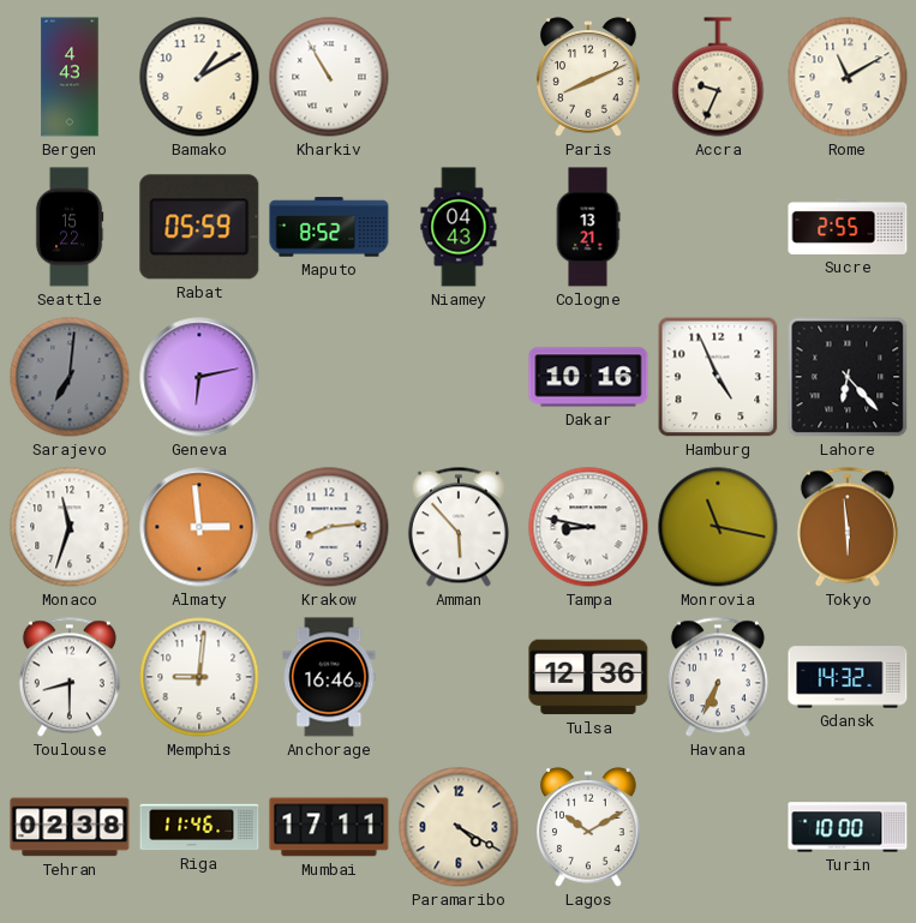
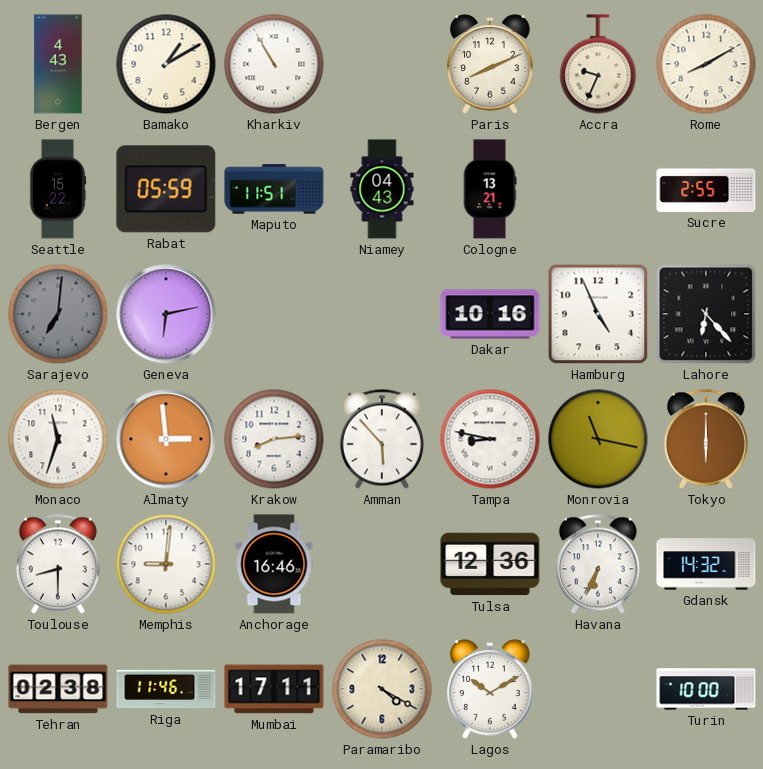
Rome: 11:10 -> 8:10
Maputo: 8:52 -> 11:51
Tokyo: 5:59 -> 6:00
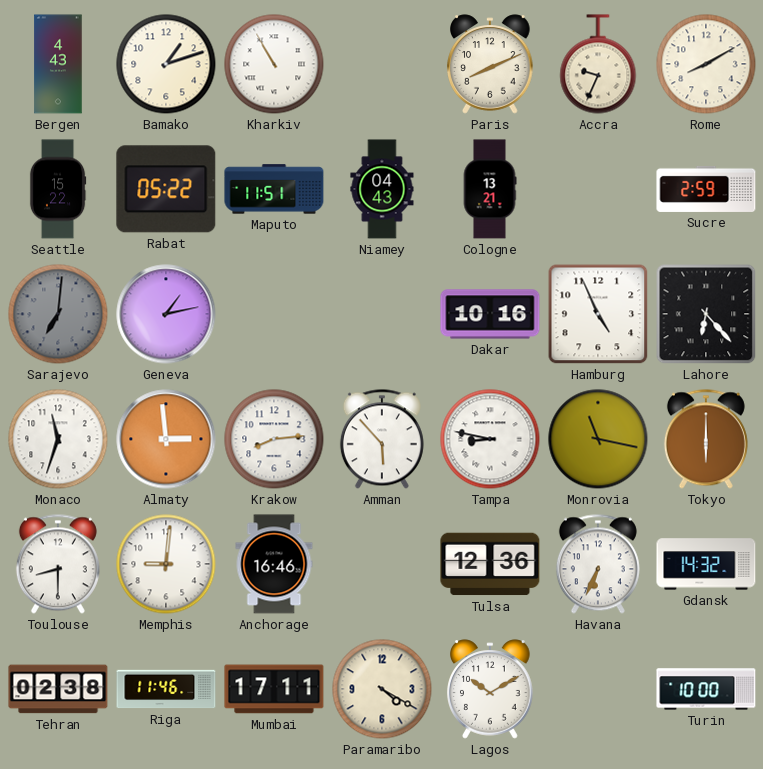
Bamako: 1:10 -> 1:12
Rabat: 05:59 -> 05:22
Sucre: 2:55 -> 2:59
Geneva: 6:13 -> 1:13
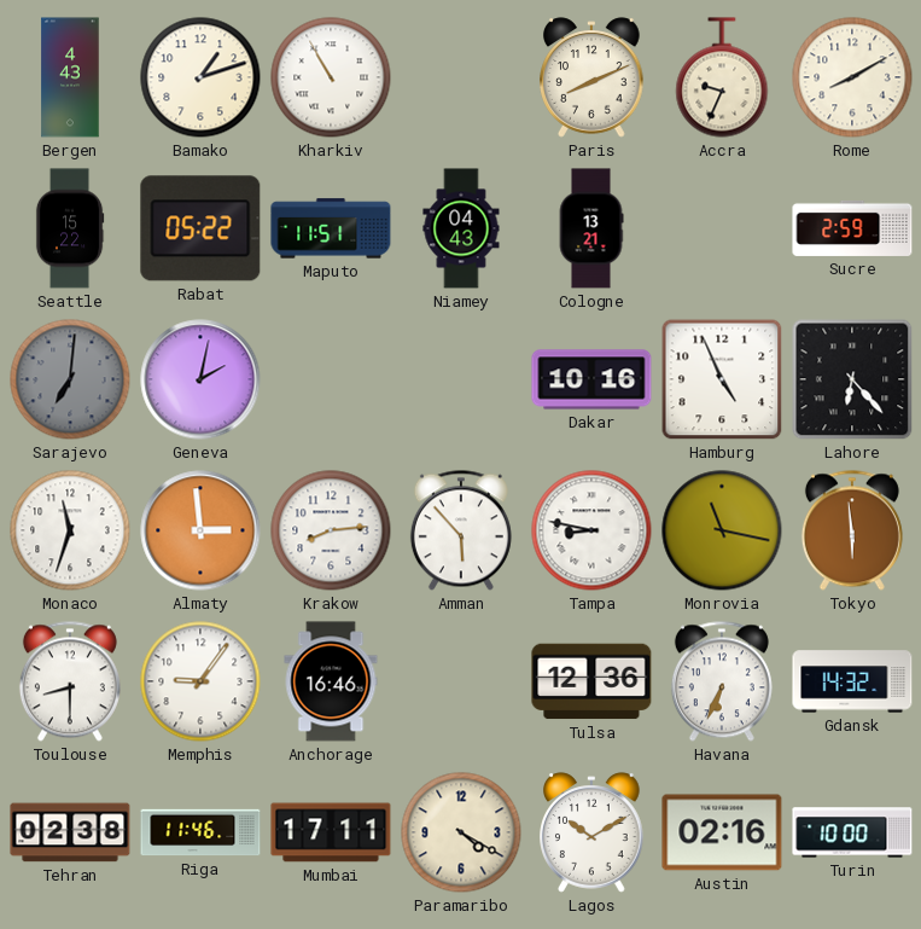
Geneva: 1:13 -> 2:02
Tokyo: 6:00 -> 5:59
Memphis: 9:01 -> 9:06
Austin: none -> 02:16
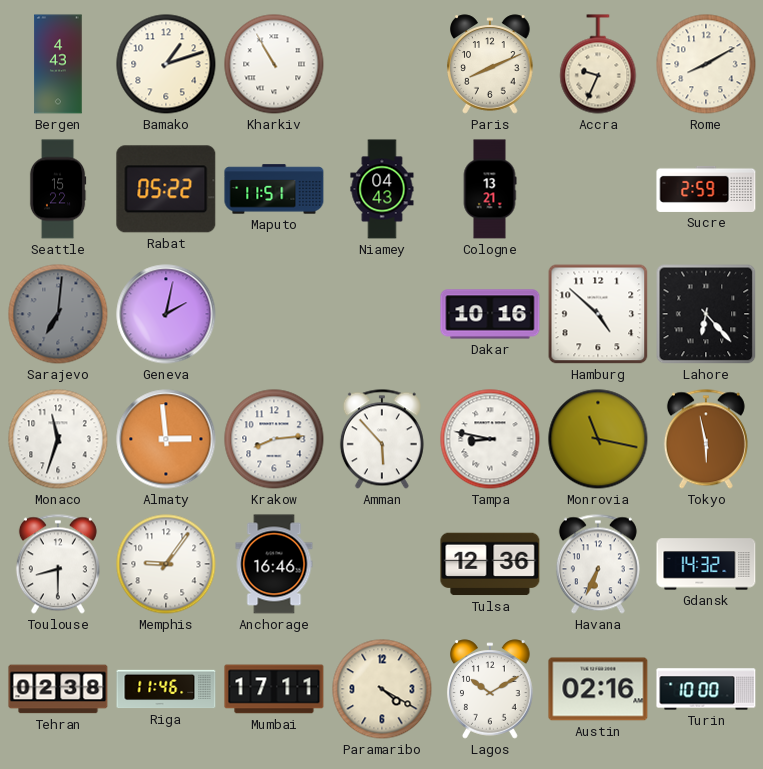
Hamburg: 4:56 -> 4:52
Tokyo: 5:59 -> 5:58
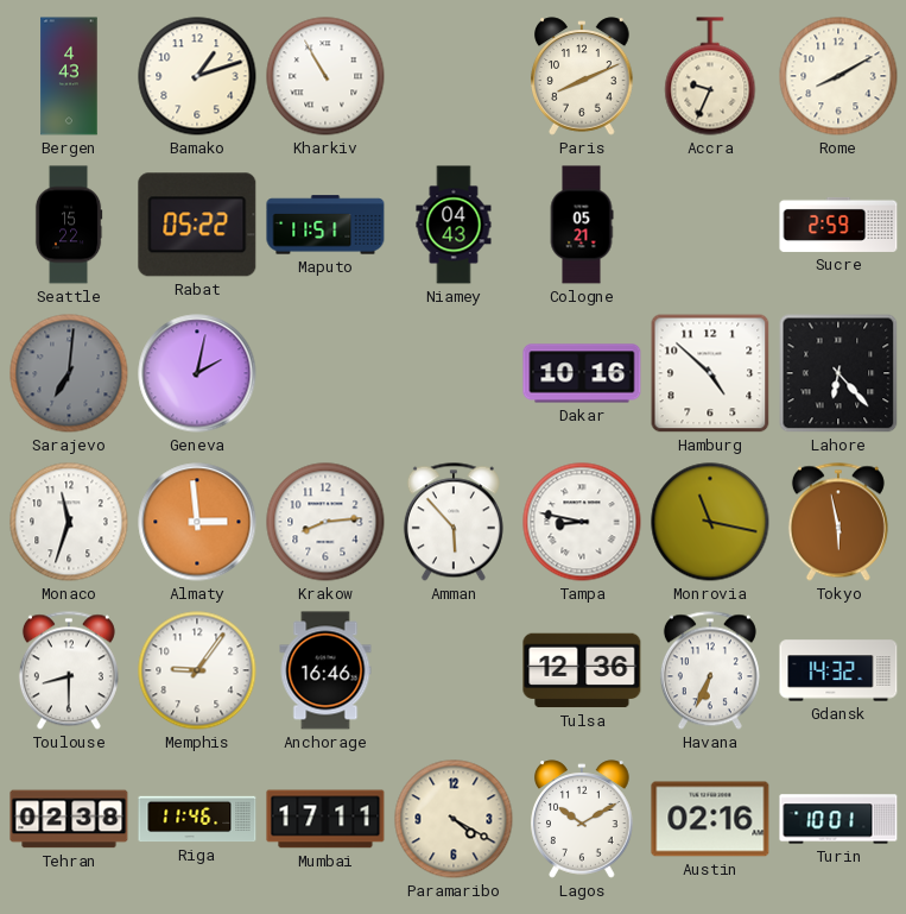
Cologne: 13:21 -> 05:21
Turin: 10:00 -> 10:01
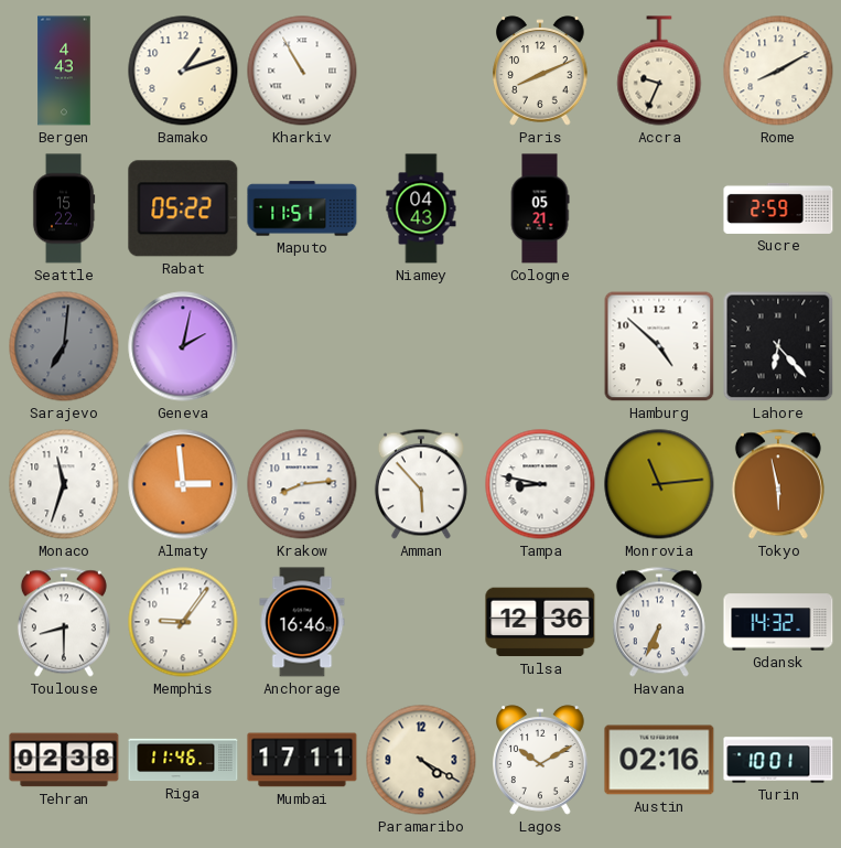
Dakar: 10:16 -> none
Monrovia: 11:17 -> 11:14
